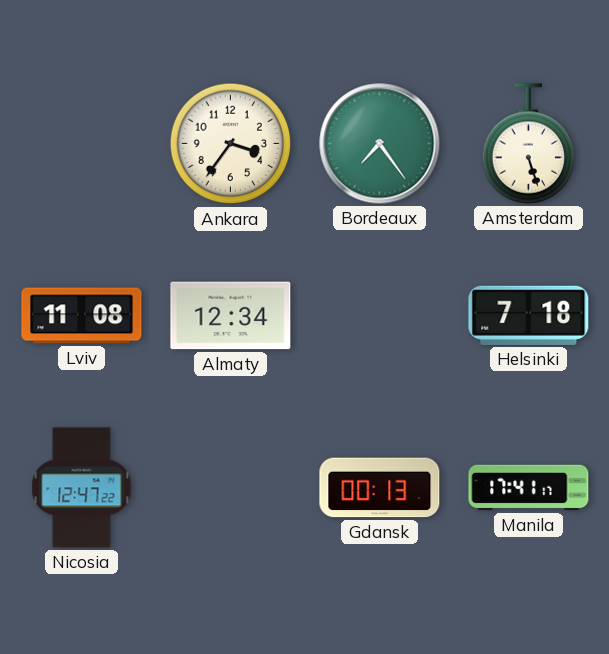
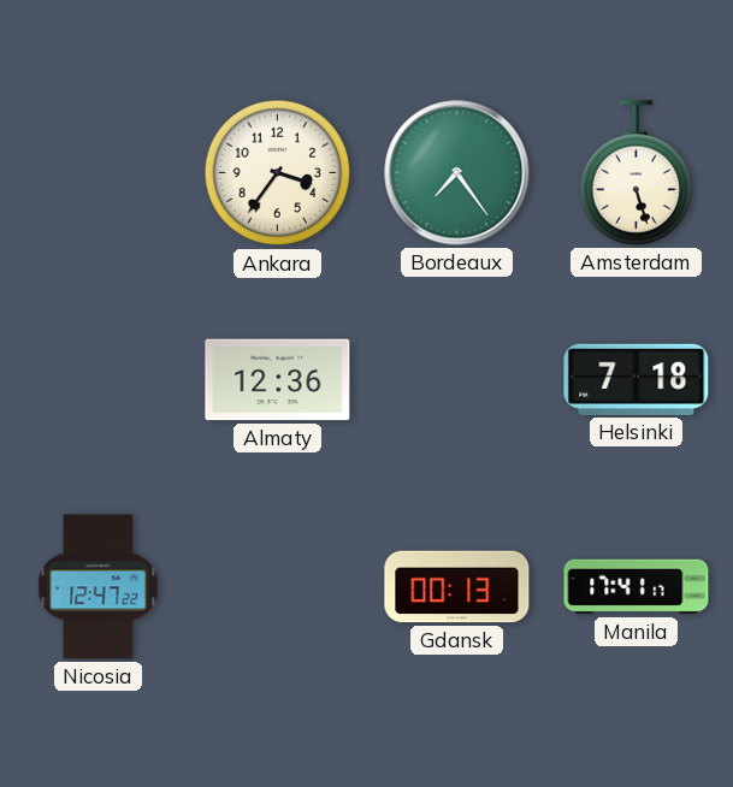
Lviv: 11:08 -> none
Almaty: 12:34 -> 12:36
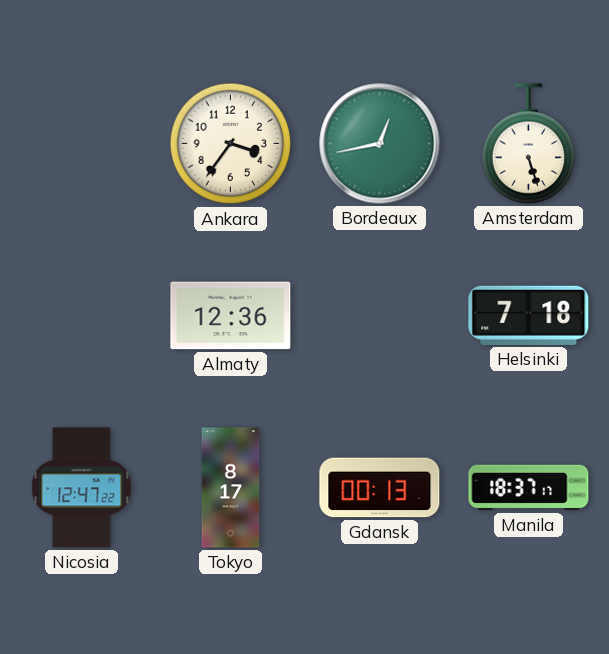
Bordeaux: 7:24 -> 12:43
Tokyo: none -> 8:17
Manila: 17:41 -> 18:37
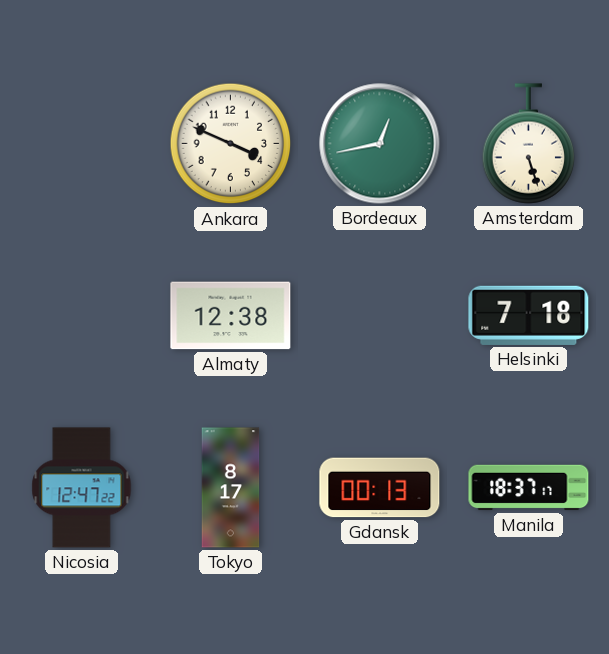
Ankara: 3:36 -> 3:49
Almaty: 12:36 -> 12:38
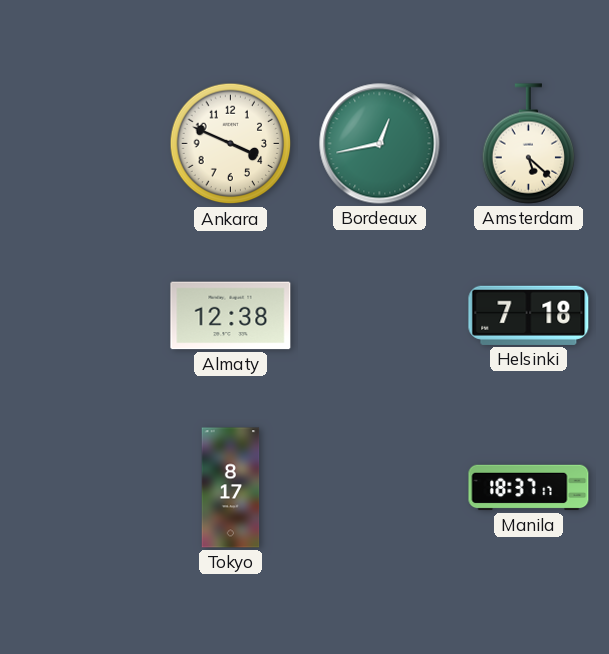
Amsterdam: 5:27 -> 5:22
Nicosia: 12:47 -> none
Gdansk: 00:13 -> none
